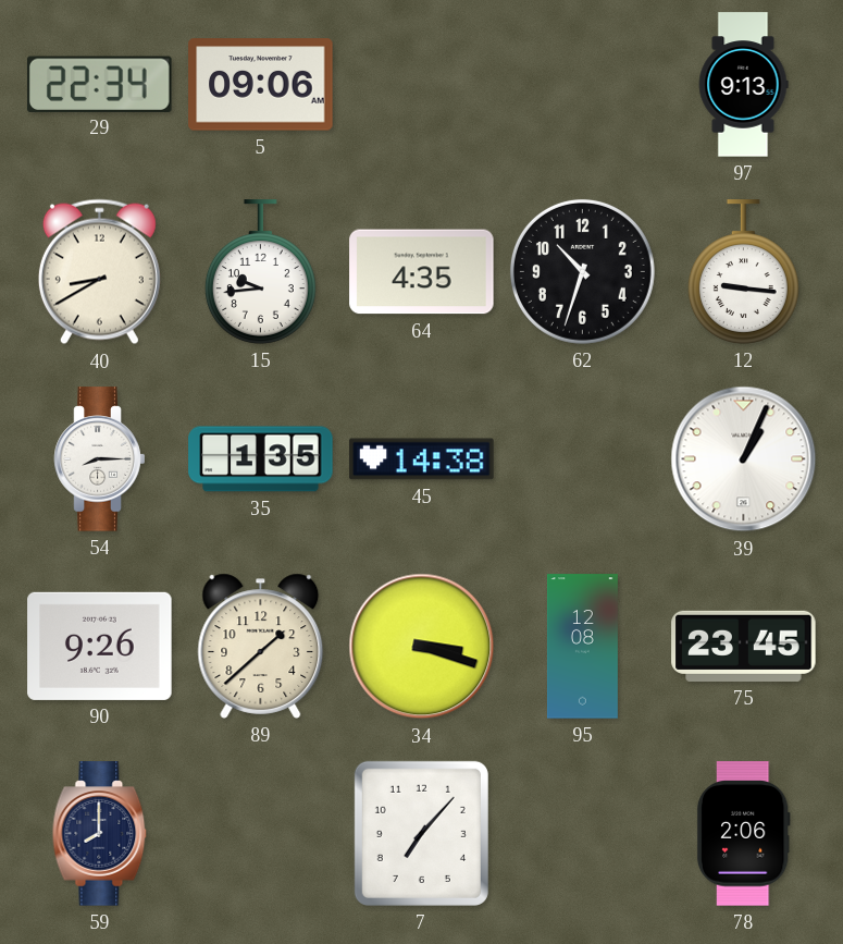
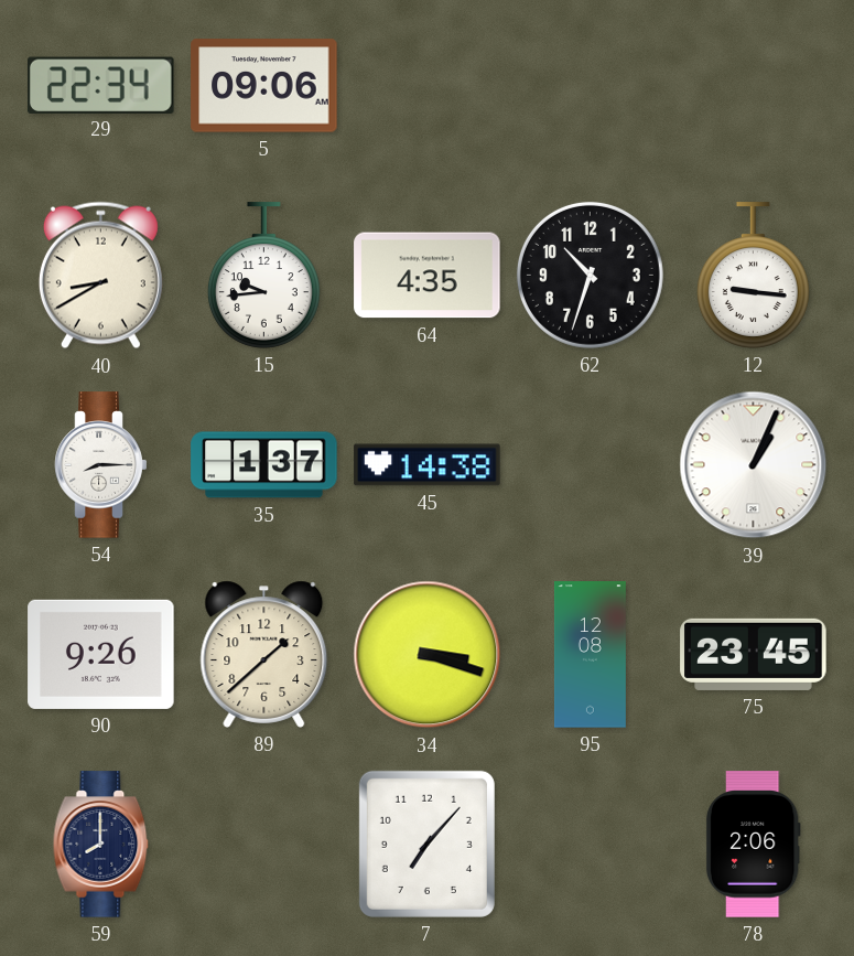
97: 9:13 -> none
35: 1:35 -> 1:37
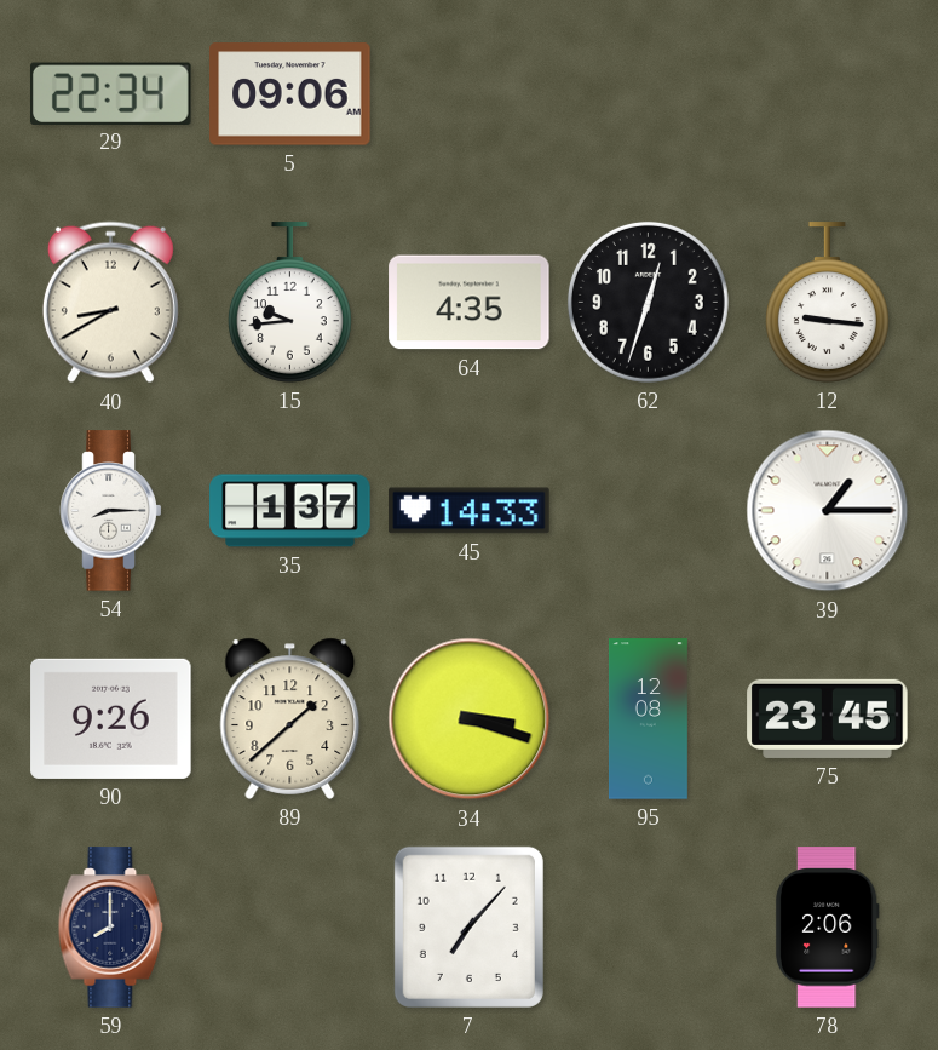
62: 10:33 -> 12:33
45: 14:38 -> 14:33
39: 1:04 -> 1:15
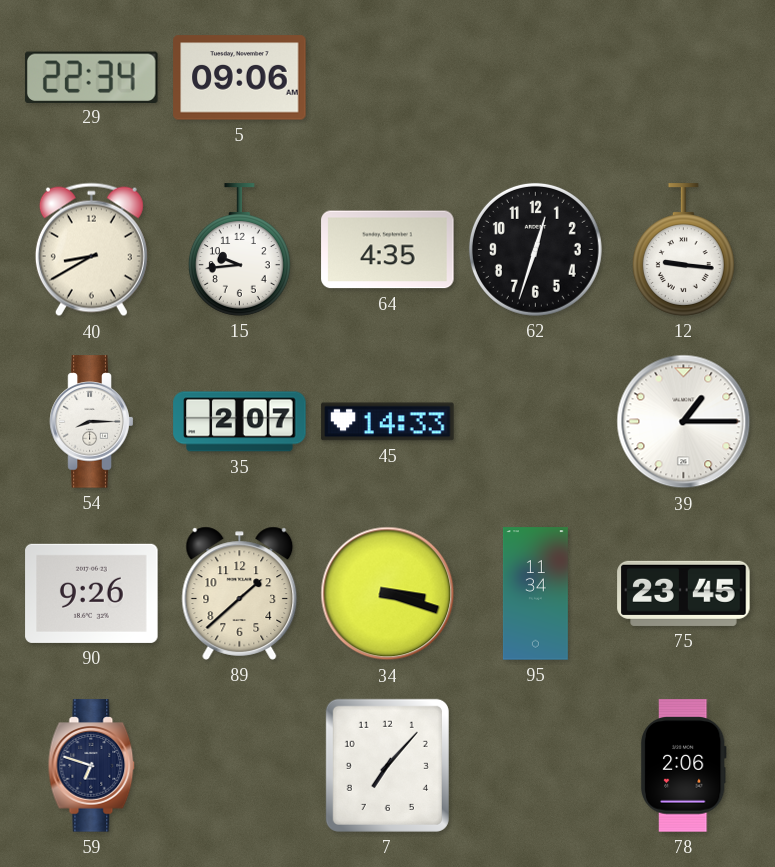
35: 1:37 -> 2:07
95: 12:08 -> 11:34
59: 8:00 -> 6:48
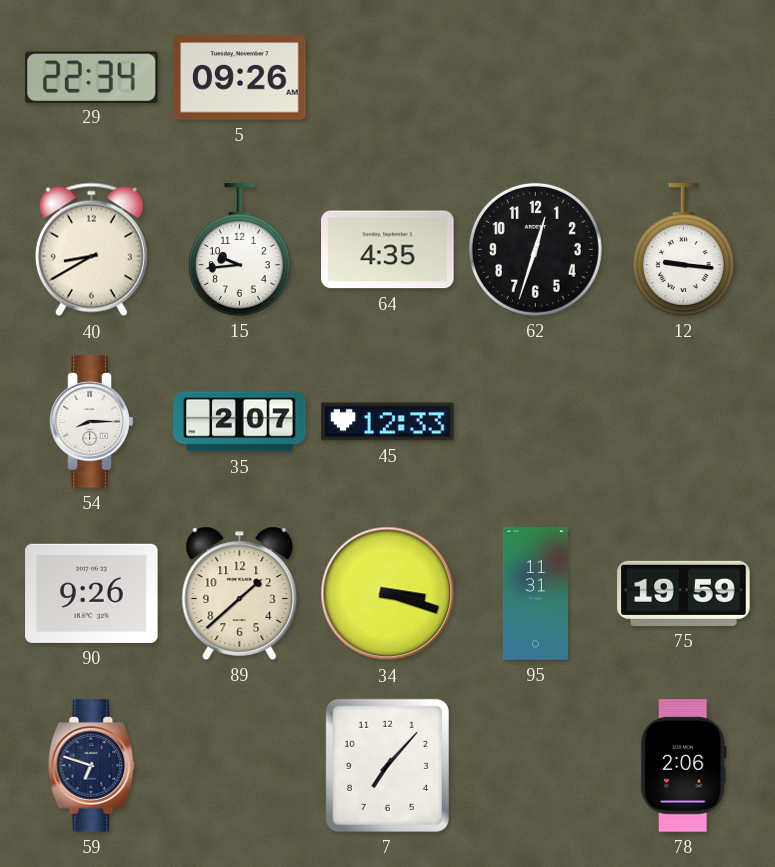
5: 09:06 -> 09:26
45: 14:33 -> 12:33
39: 1:15 -> none
95: 11:34 -> 11:31
75: 23:45 -> 19:59
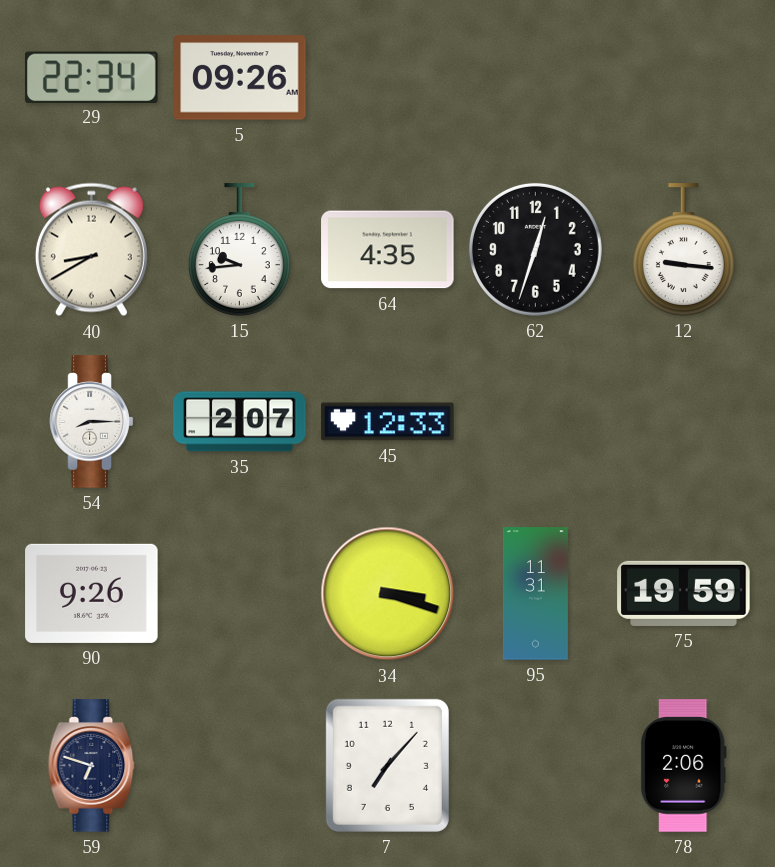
89: 1:38 -> none
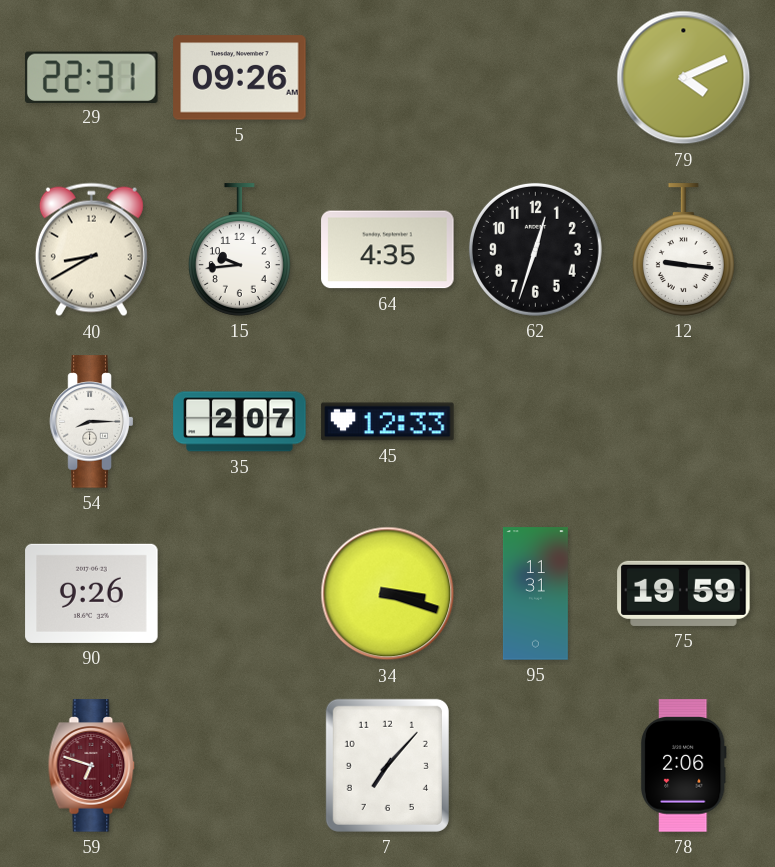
29: 22:34 -> 22:31
79: none -> 4:11
59 dial: navy -> burgundy
